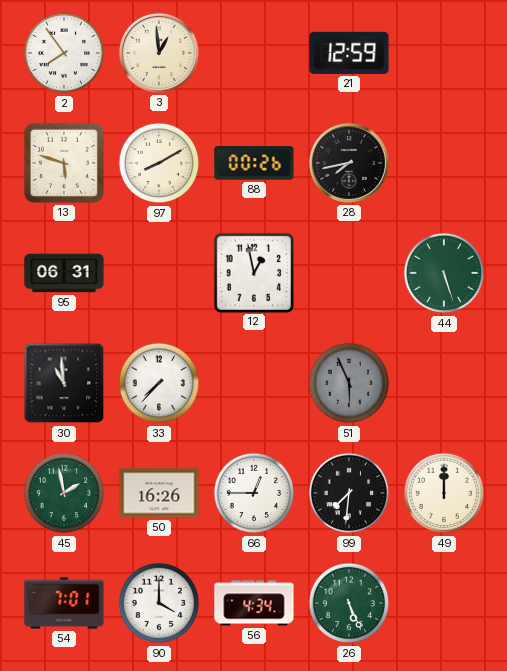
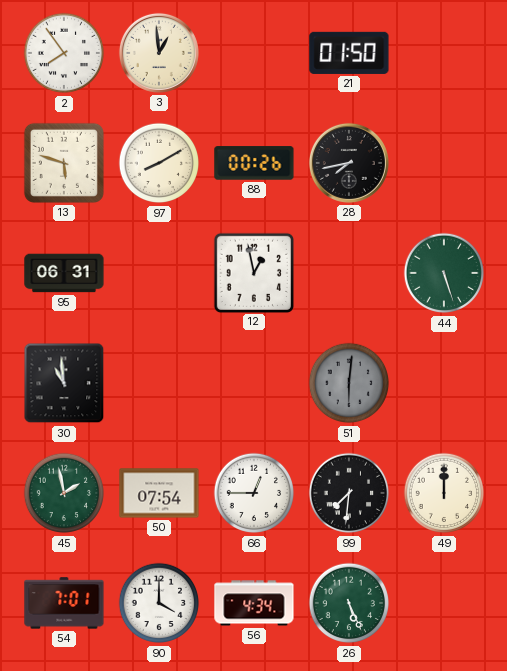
21: 12:59 -> 01:50
33: 7:37 -> none
51: 5:56 -> 6:01
50: 16:26 -> 07:54
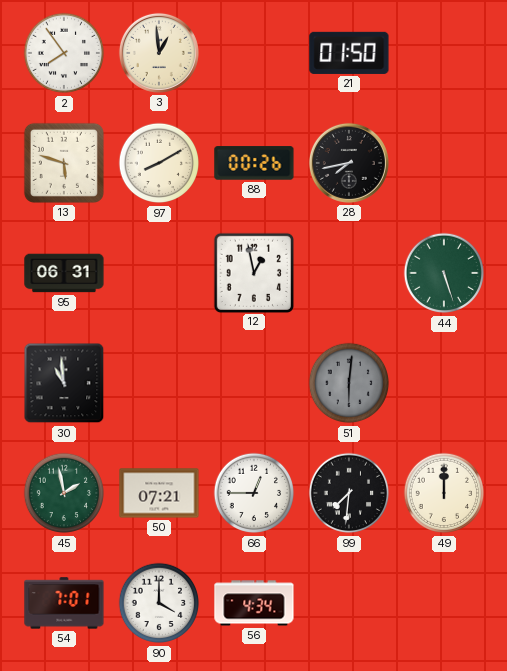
50: 07:54 -> 07:21
26: 5:26 -> none
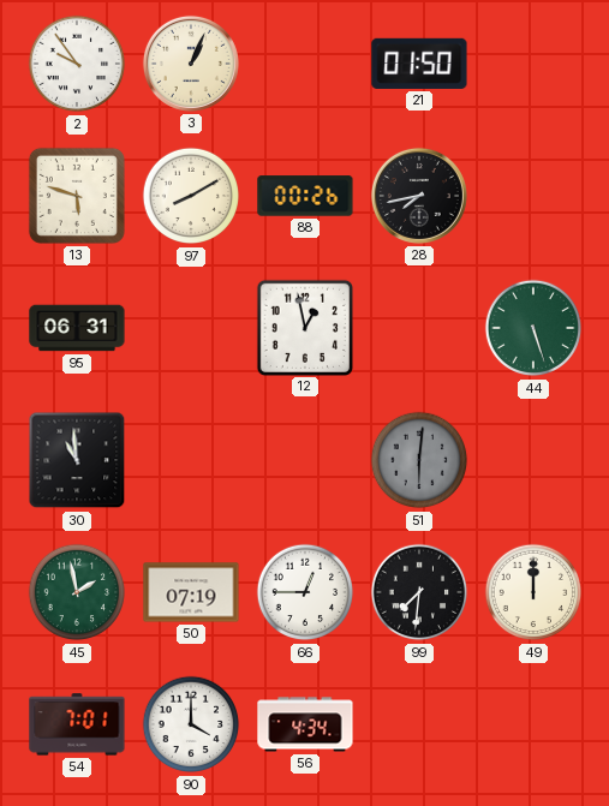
2: 7:54 -> 9:54
3: 12:59 -> 1:04
50: 07:21 -> 07:19
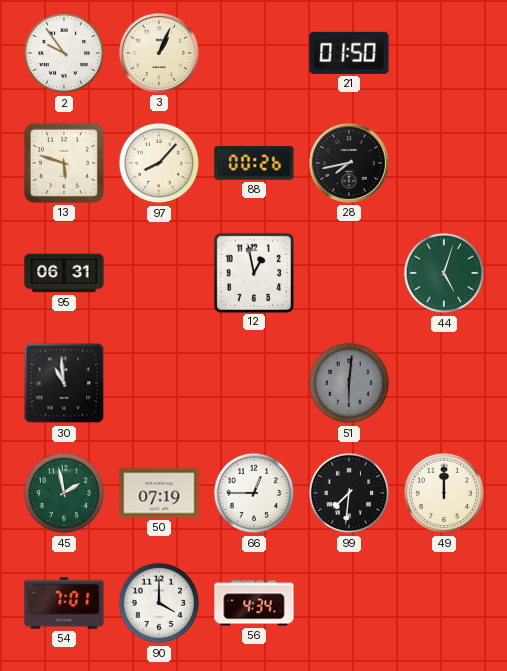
97: 8:10 -> 8:07
44: 5:27 -> 5:03
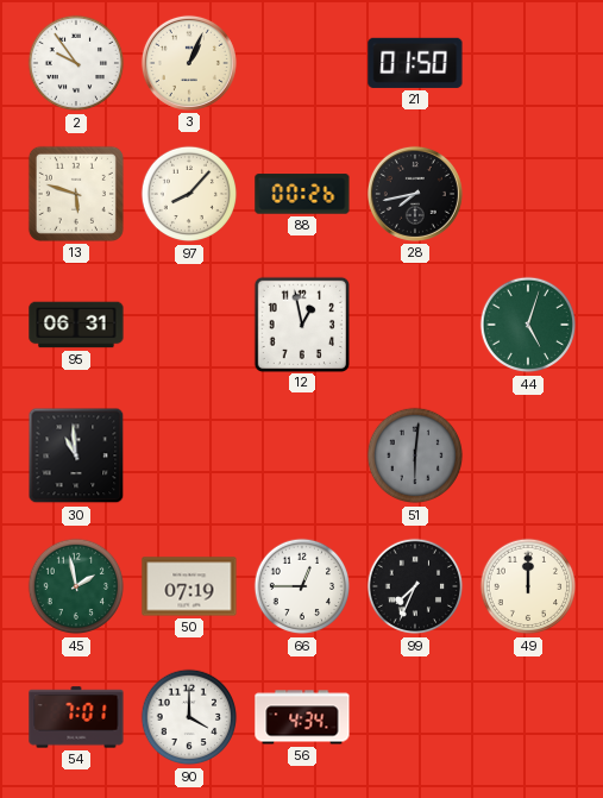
99: 7:31 -> 7:34
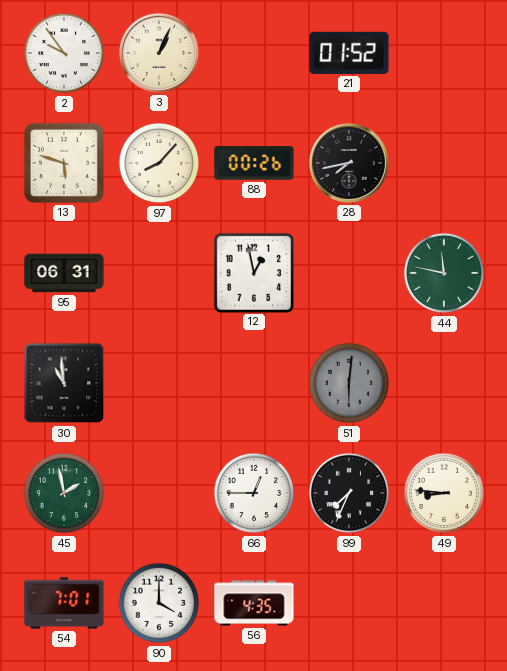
21: 01:50 -> 01:52
44: 5:03 -> 11:47
50: 07:19 -> none
49: 12:00 -> 8:46
56: 4:34 -> 4:35
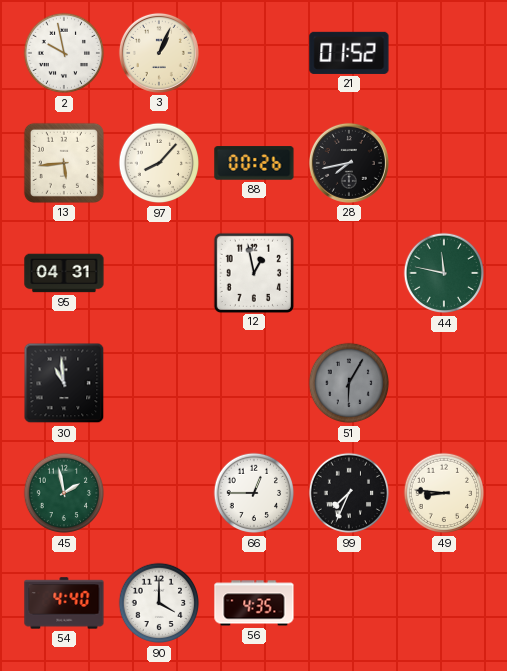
2: 9:54 -> 9:58
13: 5:48 -> 5:44
95: 06:31 -> 04:31
51: 6:01 -> 6:05
54: 7:01 -> 4:40
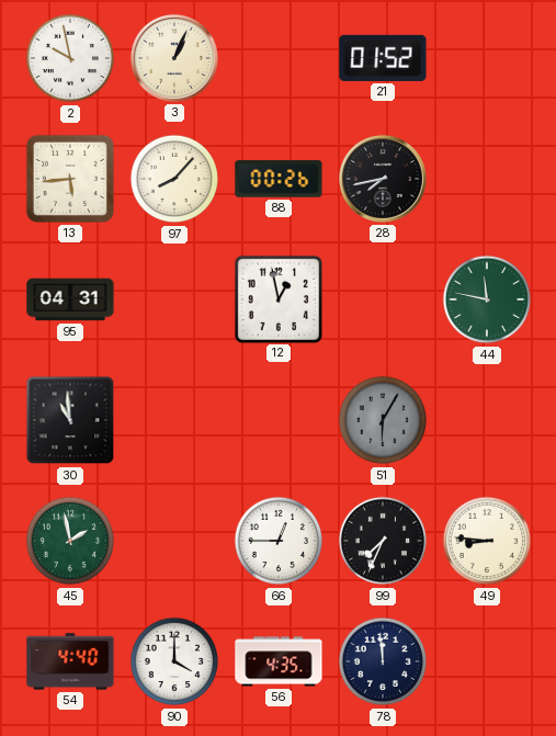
78: none -> 11:59
